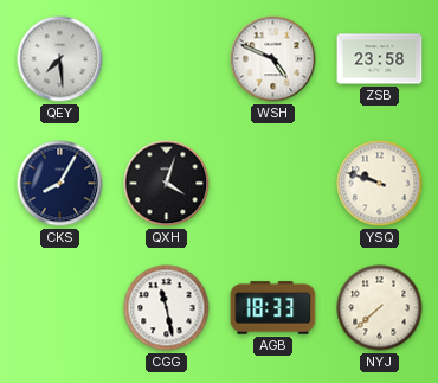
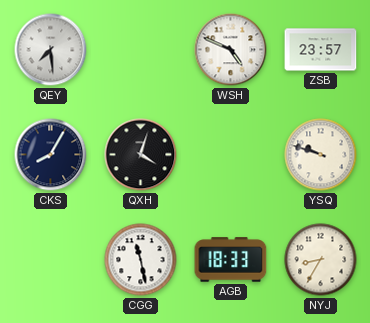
ZSB: 23:58 -> 23:57
NYJ: 7:38 -> 8:35
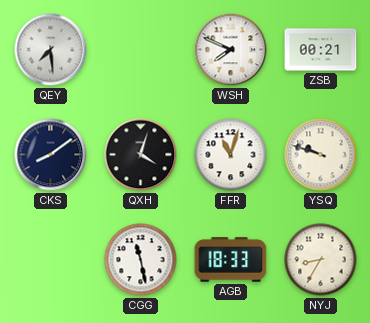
WSH: 4:49 -> 7:49
ZSB: 23:57 -> 00:21
CKS: 8:05 -> 8:09
FFR: none -> 11:03
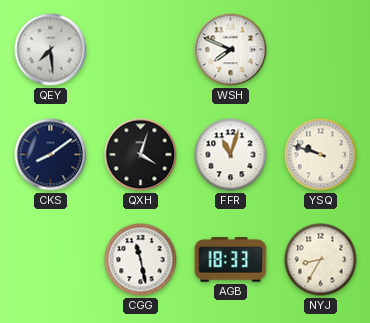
ZSB: 00:21 -> none
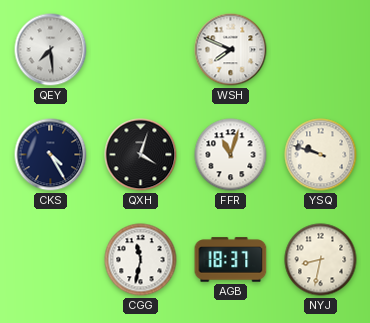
CKS: 8:09 -> 4:25
CGG: 11:28 -> 11:32
AGB: 18:33 -> 18:37
NYJ: 8:35 -> 8:32
